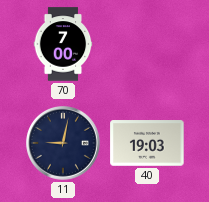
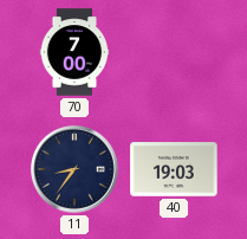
11: 9:02 -> 8:36
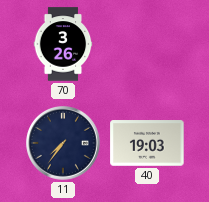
70: 7:00 -> 3:26
11: 8:36 -> 7:36
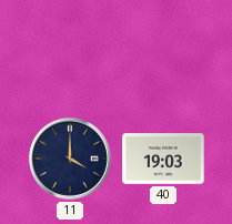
70: 3:26 -> none
11: 7:36 -> 4:00
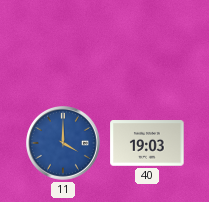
11 dial: navy -> blue
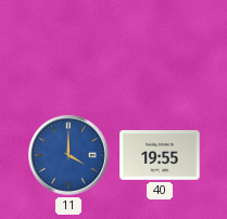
40: 19:03 -> 19:55
